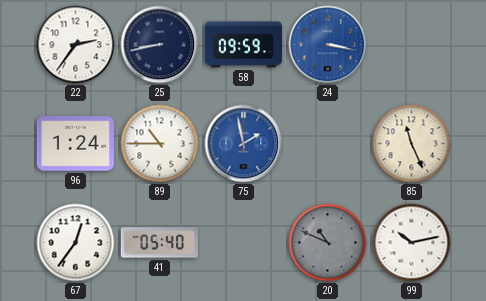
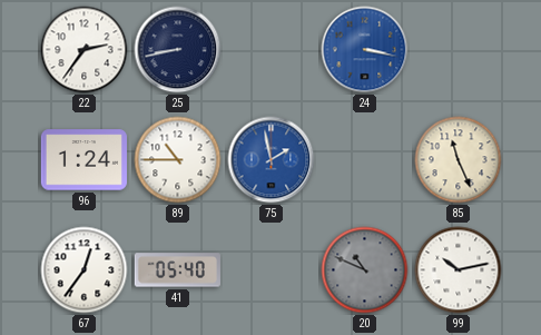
58: 09:59 -> none
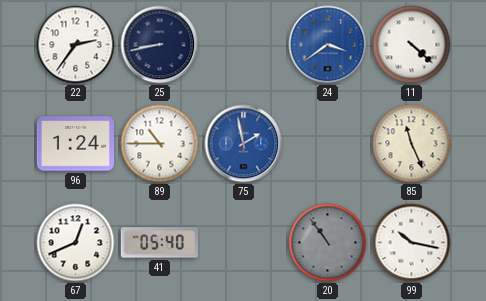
24: 3:17 -> 3:39
11: none -> 4:22
67: 12:36 -> 12:41
20: 10:49 -> 10:54
99: 10:13 -> 10:17
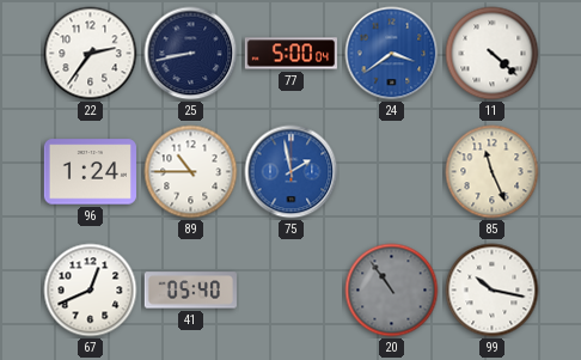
77: none -> 5:00
